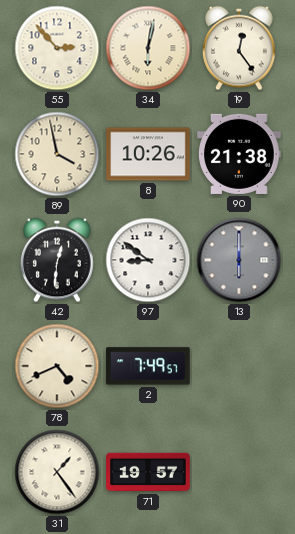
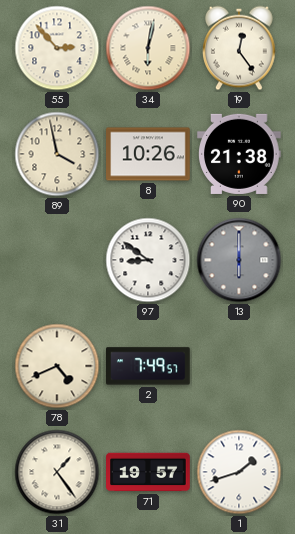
42: 12:31 -> none
1: none -> 1:42
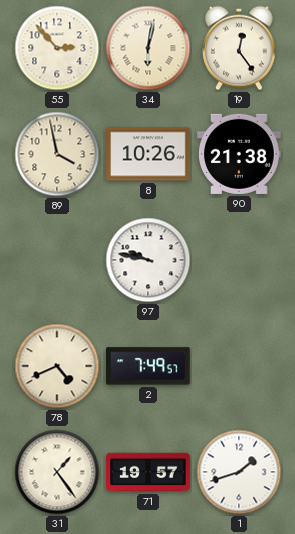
97: 8:51 -> 9:47
13: 6:00 -> none
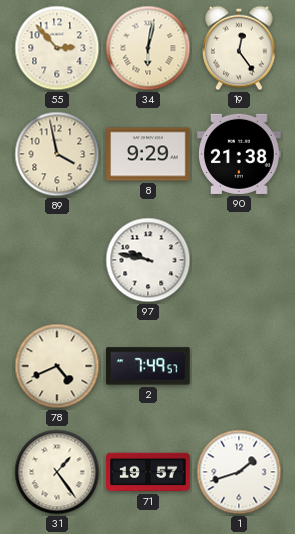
8: 10:26 -> 9:29
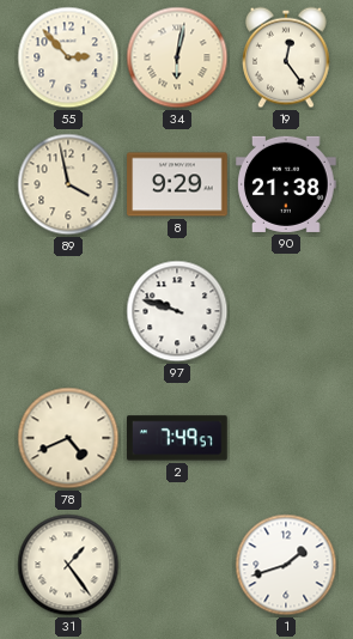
97: 9:47 -> 9:48
71: 19:57 -> none
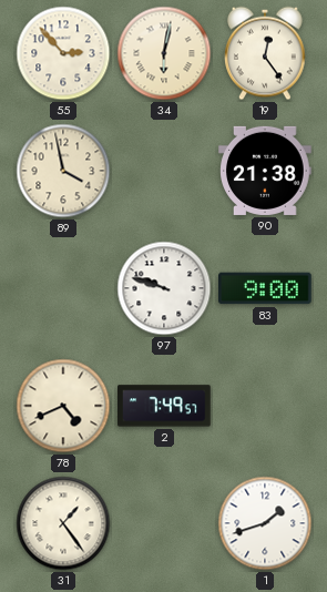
8: 9:29 -> none
83: none -> 9:00
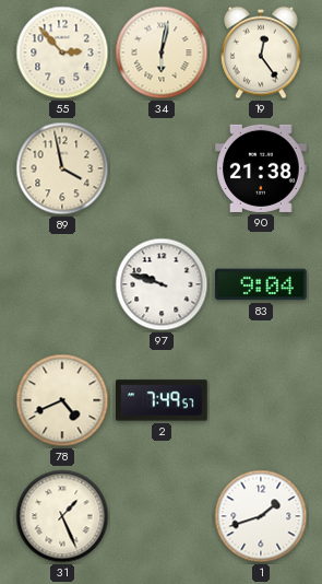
83: 9:00 -> 9:04
31: 1:24 -> 1:26
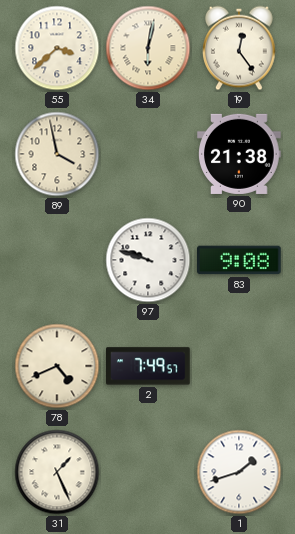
55: 2:53 -> 3:38
83: 9:04 -> 9:08
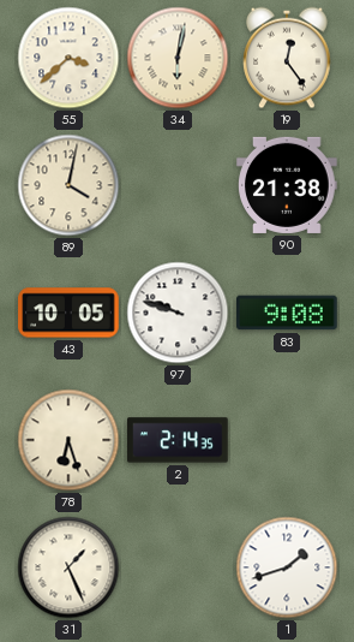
89: 3:58 -> 4:02
43: none -> 10:05
78: 4:41 -> 6:27
2: 7:49 -> 2:14
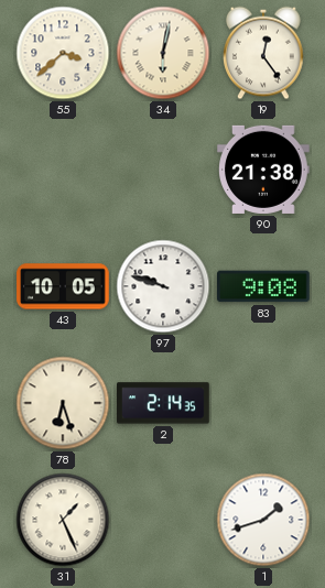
89: 4:02 -> none
